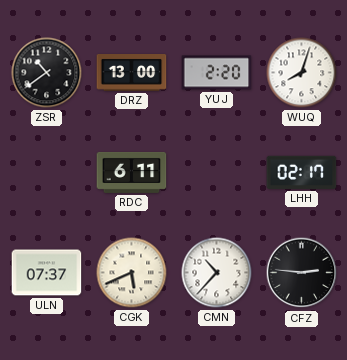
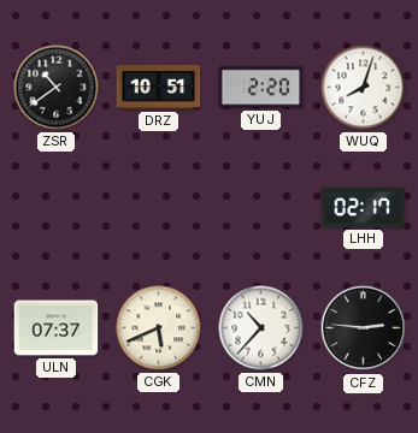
DRZ: 13:00 -> 10:51
RDC: 6:11 -> none
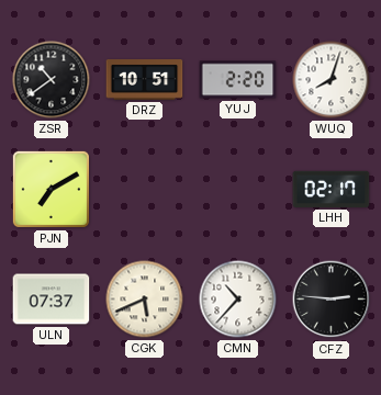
PJN: none -> 7:10
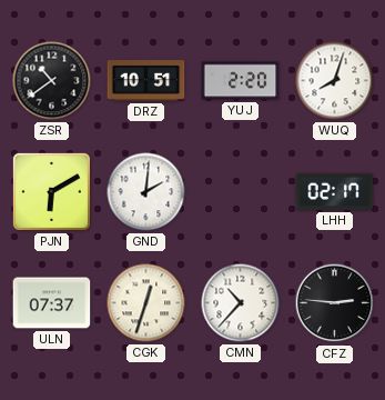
PJN: 7:10 -> 6:10
GND: none -> 2:01
CGK: 5:41 -> 12:33
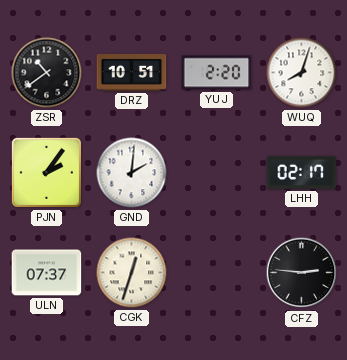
PJN: 6:10 -> 2:06
CMN: 10:37 -> none
